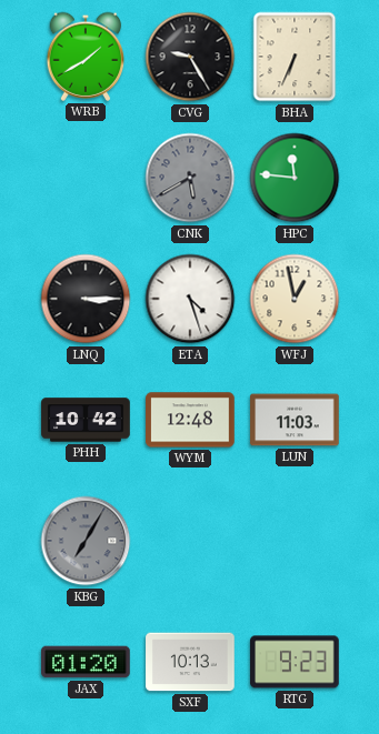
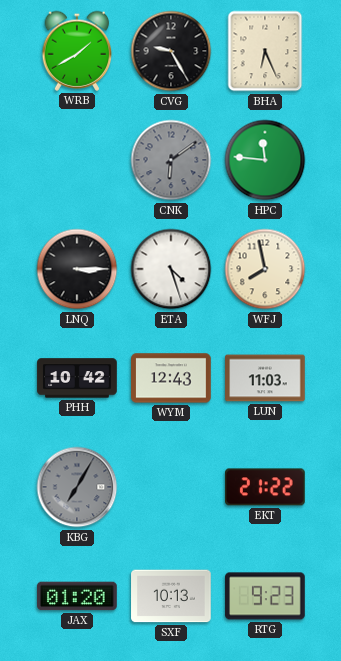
BHA: 6:34 -> 6:26
CNK: 5:40 -> 6:09
WFJ: 12:58 -> 7:58
WYM: 12:48 -> 12:43
EKT: none -> 21:22
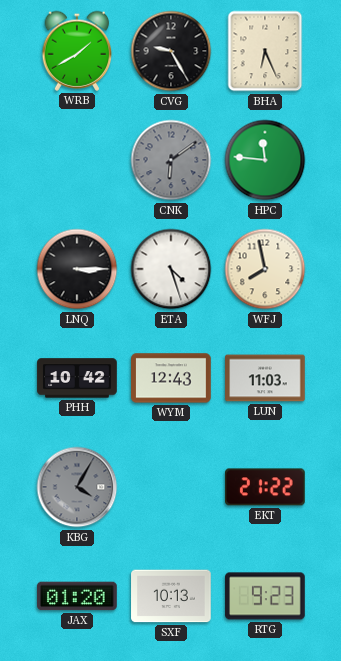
KBG: 7:05 -> 4:05
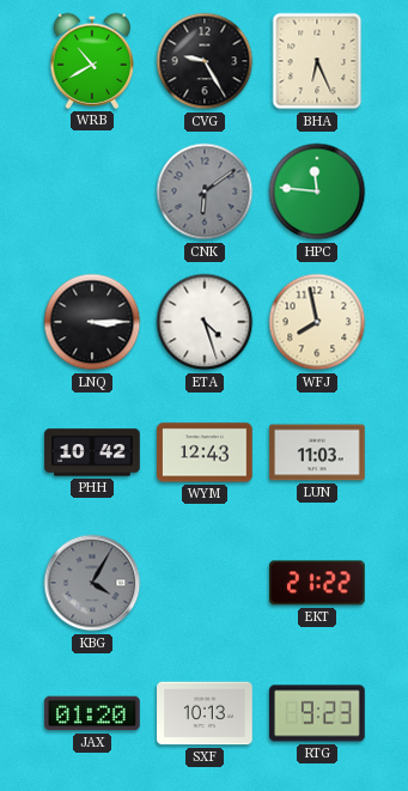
WRB: 1:40 -> 10:40
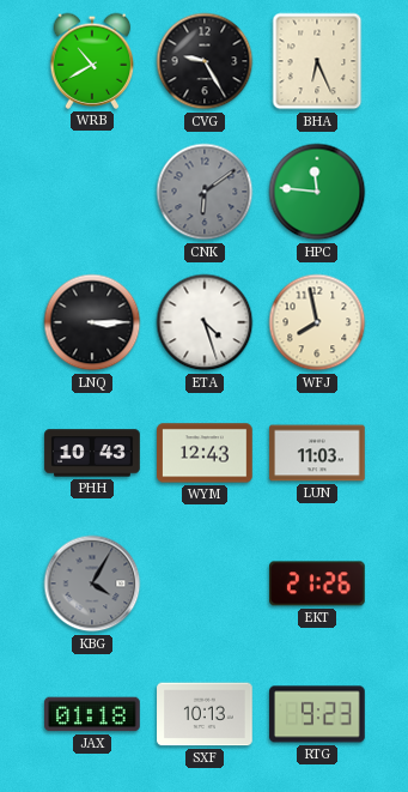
PHH: 10:42 -> 10:43
EKT: 21:22 -> 21:26
JAX: 01:20 -> 01:18
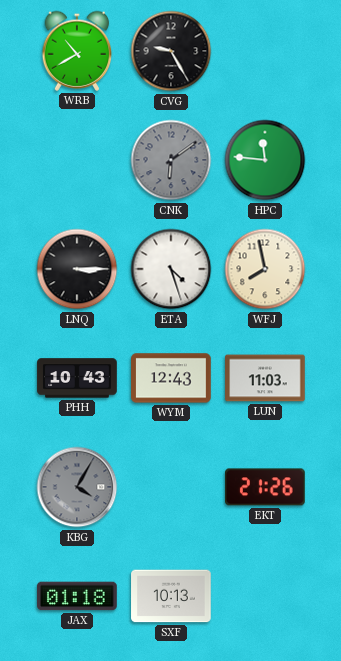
BHA: 6:26 -> none
RTG: 9:23 -> none
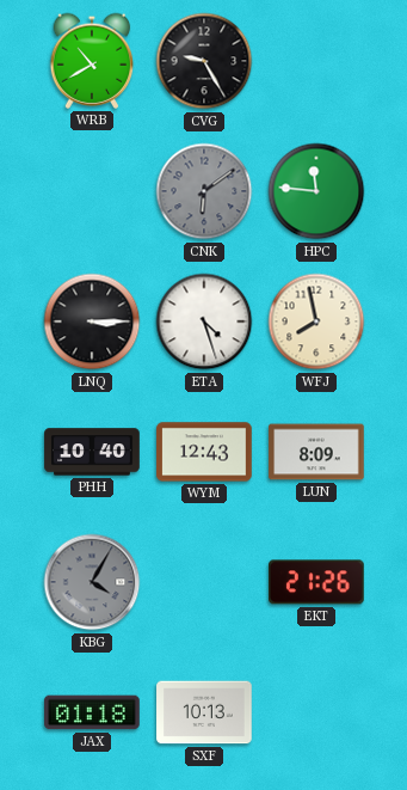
PHH: 10:43 -> 10:40
LUN: 11:03 -> 8:09
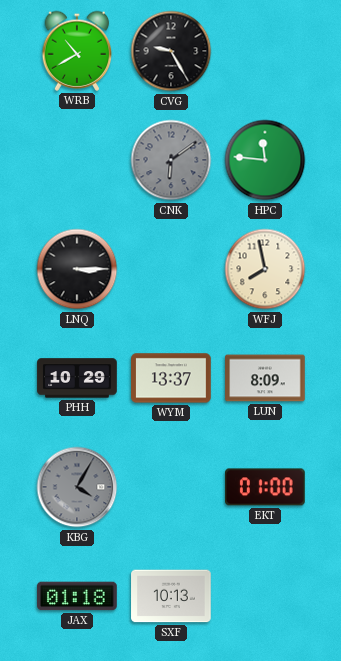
ETA: 4:27 -> none
PHH: 10:40 -> 10:29
WYM: 12:43 -> 13:37
EKT: 21:26 -> 01:00
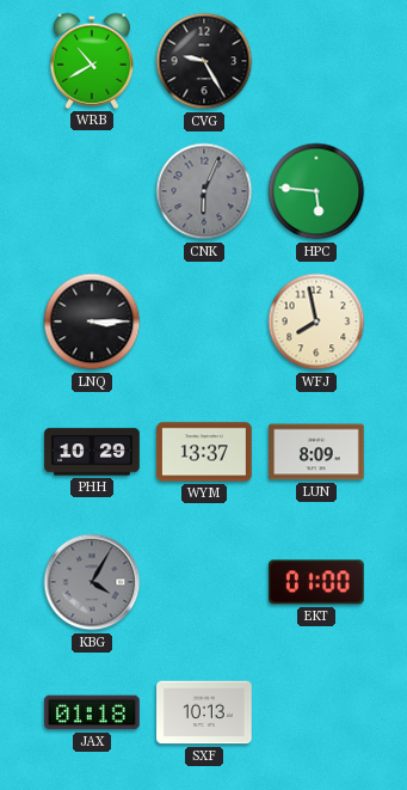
CNK: 6:09 -> 6:04
HPC: 11:46 -> 5:46
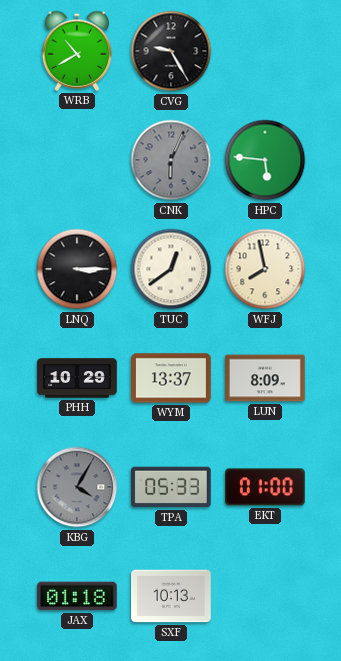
TUC: none -> 12:39
TPA: none -> 05:33
